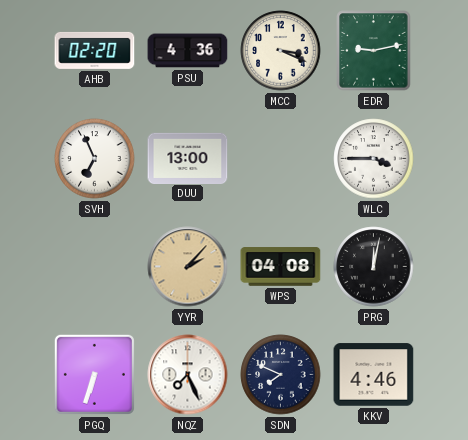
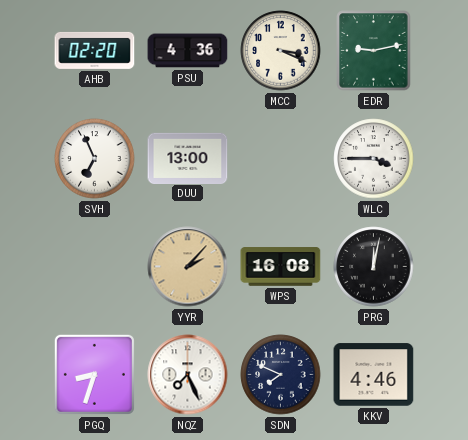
WPS: 04:08 -> 16:08
PGQ: 6:33 -> 8:33
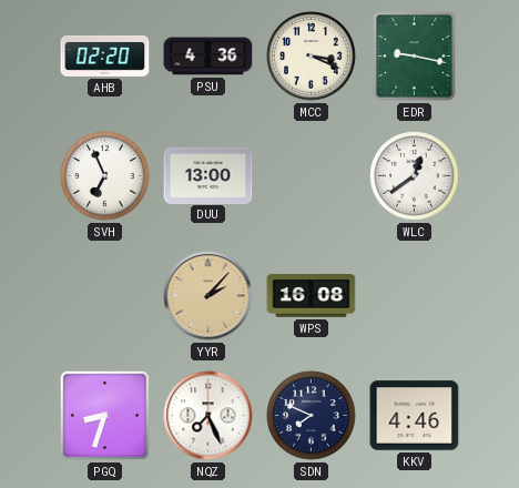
EDR: 9:13 -> 9:17
WLC: 3:45 -> 12:39
PRG: 12:02 -> none
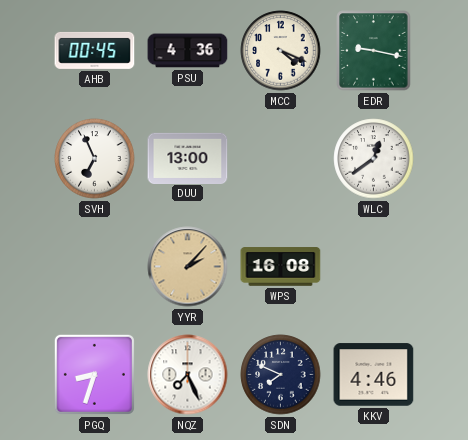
AHB: 02:20 -> 00:45
MCC: 3:19 -> 4:19
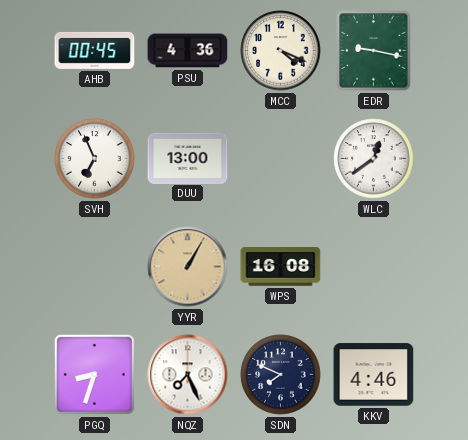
YYR: 2:07 -> 1:05
